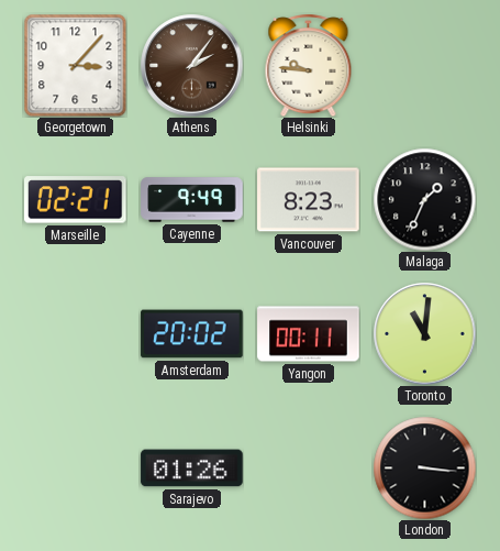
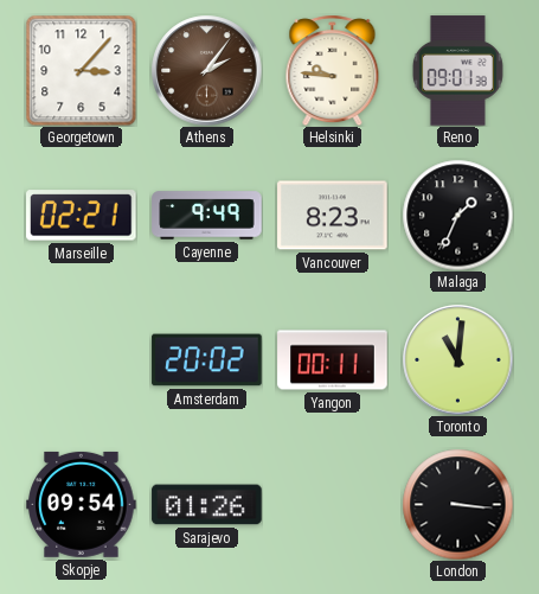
Reno: none -> 09:01
Skopje: none -> 09:54
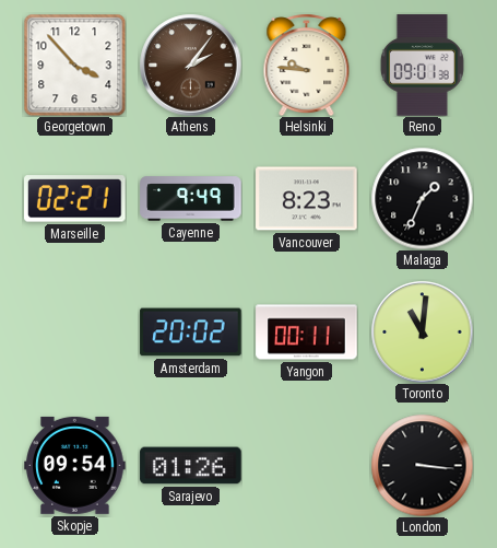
Georgetown: 3:07 -> 3:53
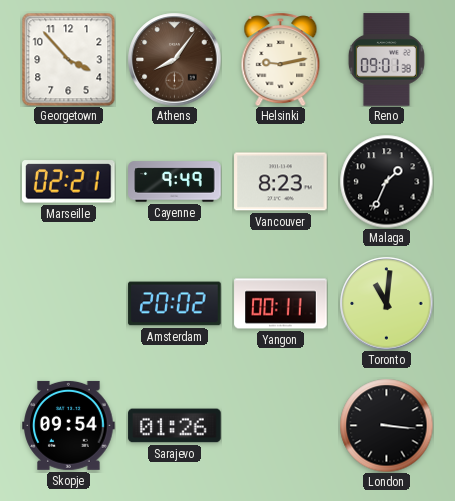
Athens: 2:06 -> 8:06
Helsinki: 9:46 -> 9:13
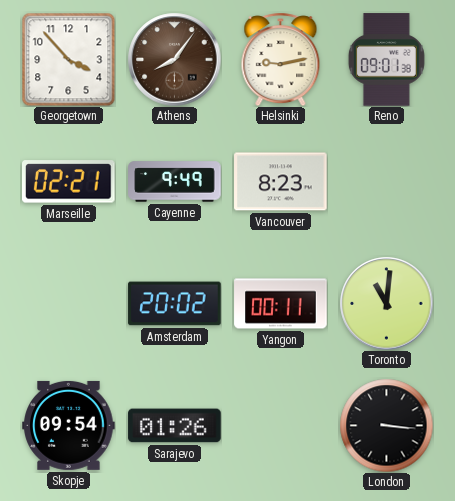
Malaga: 1:34 -> none
